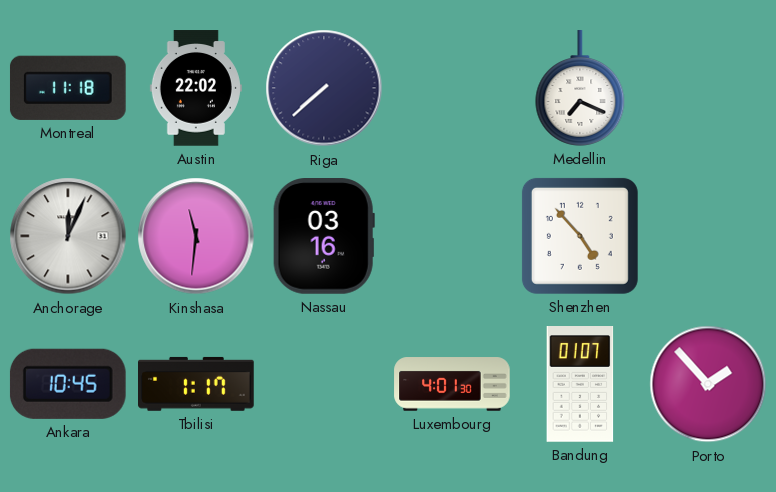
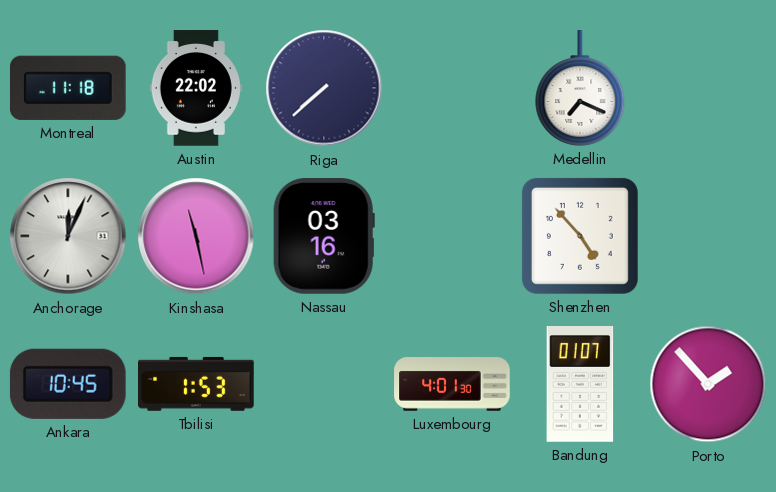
Kinshasa: 11:31 -> 11:28
Tbilisi: 1:17 -> 1:53
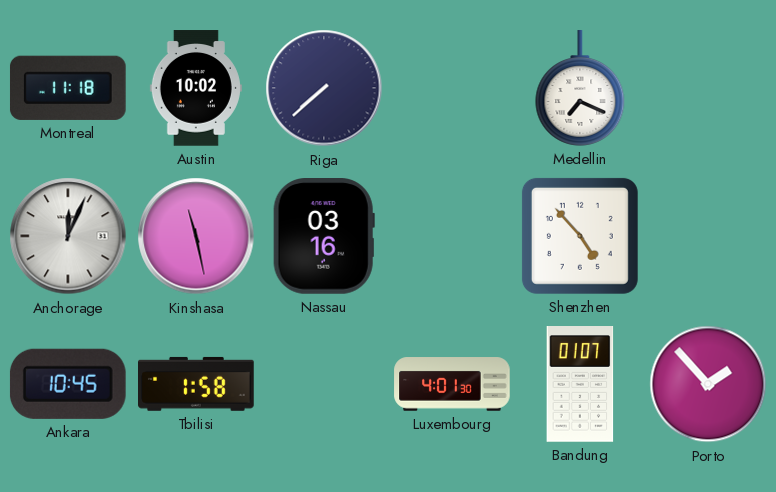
Austin: 22:02 -> 10:02
Tbilisi: 1:53 -> 1:58
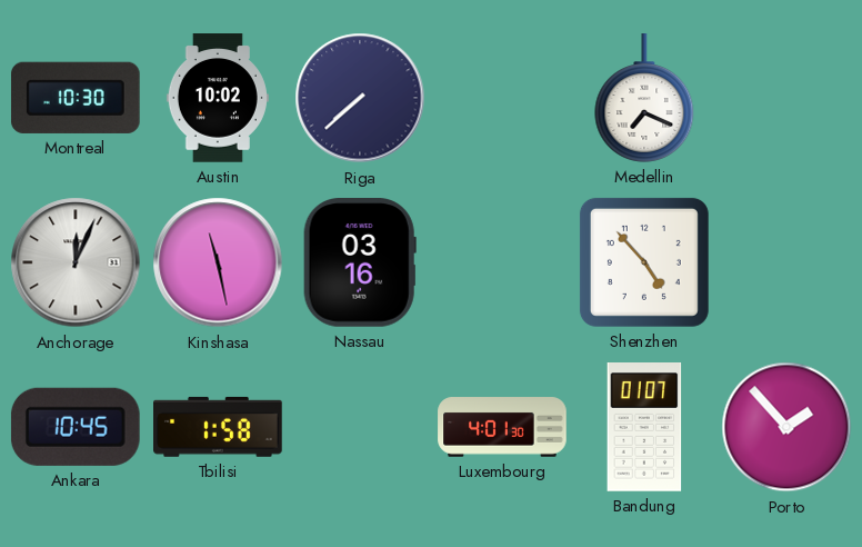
Montreal: 11:18 -> 10:30
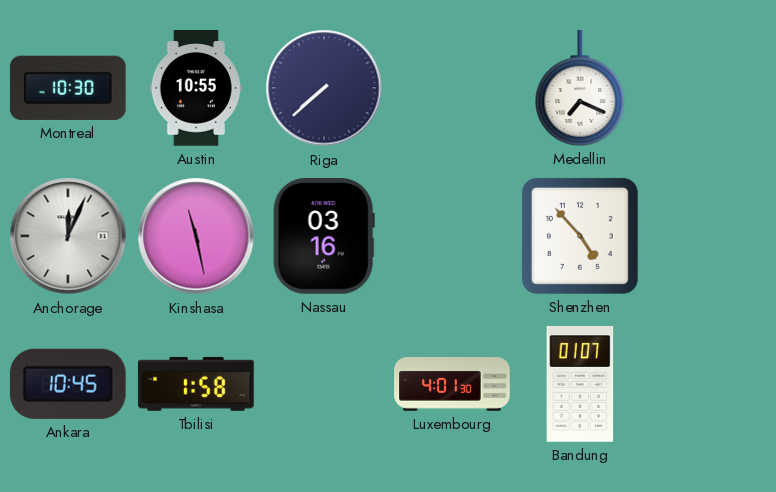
Austin: 10:02 -> 10:55
Porto: 1:53 -> none
